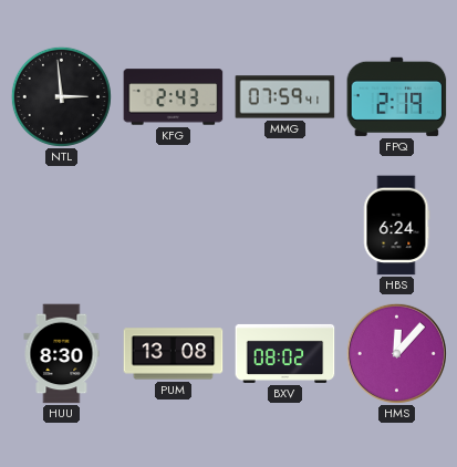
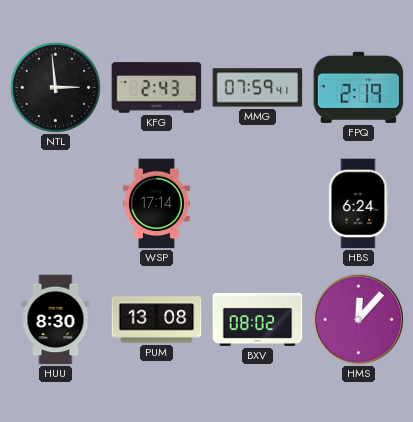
WSP: none -> 17:14
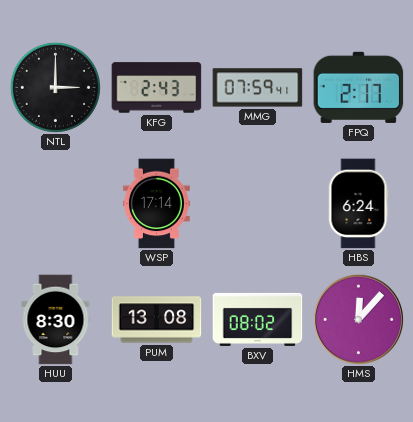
NTL: 2:59 -> 3:00
FPQ: 2:19 -> 2:17
